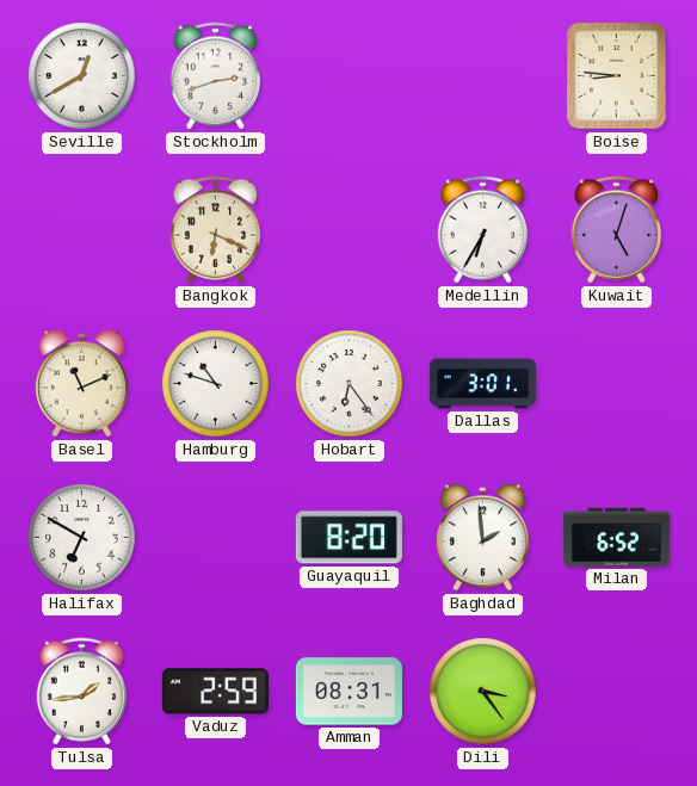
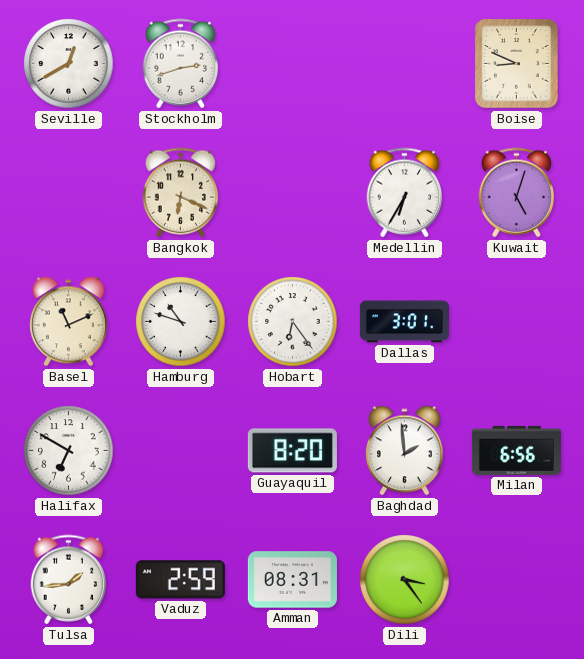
Boise: 8:46 -> 8:49
Milan: 6:52 -> 6:56
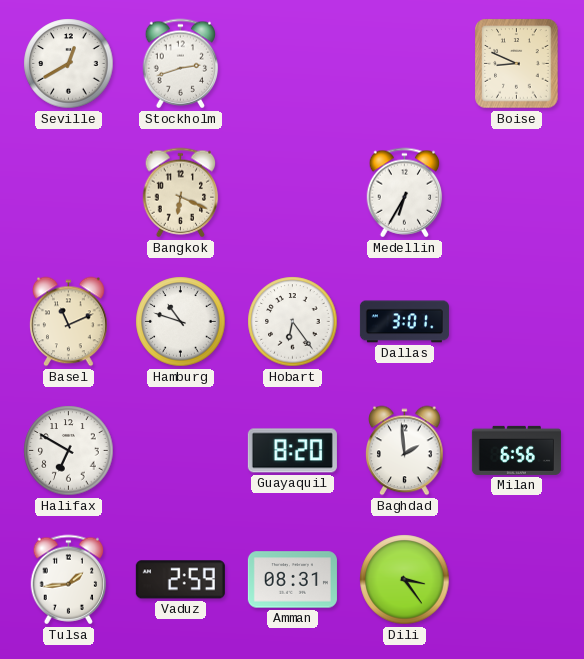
Kuwait: 5:03 -> none
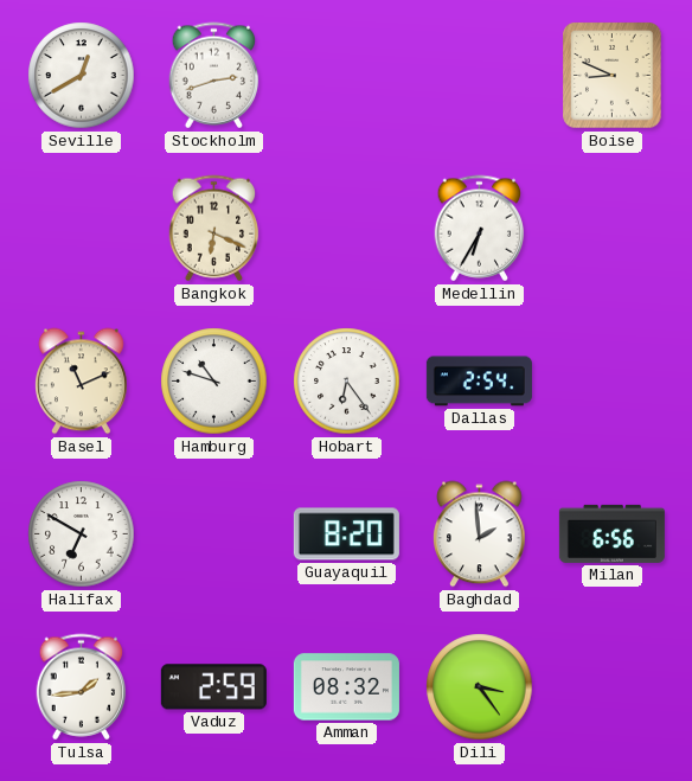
Dallas: 3:01 -> 2:54
Amman: 08:31 -> 08:32
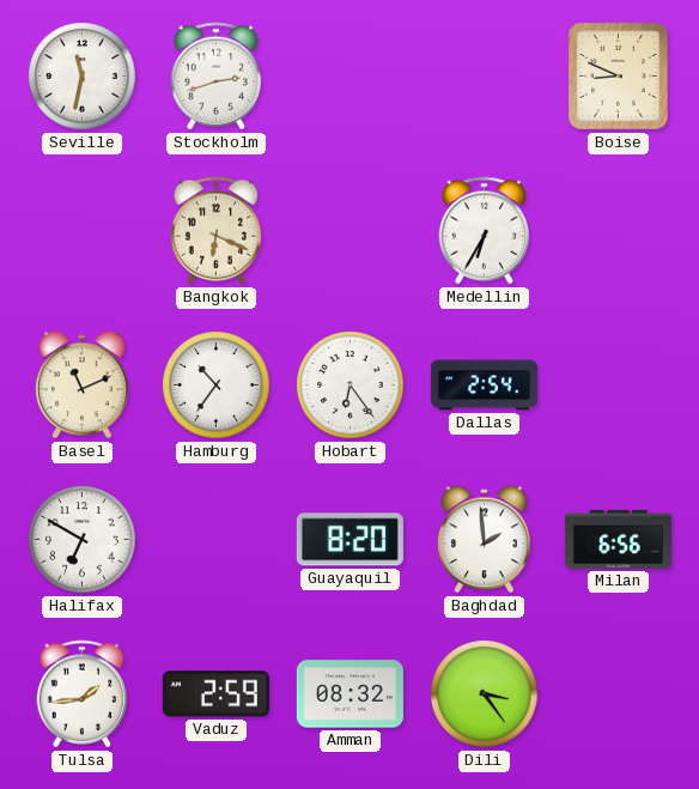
Seville: 12:40 -> 11:32
Hamburg: 10:48 -> 10:36
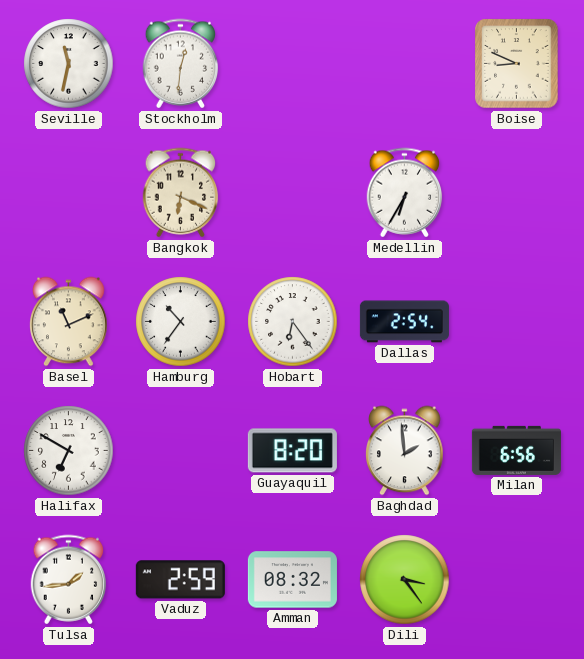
Stockholm: 2:42 -> 12:31
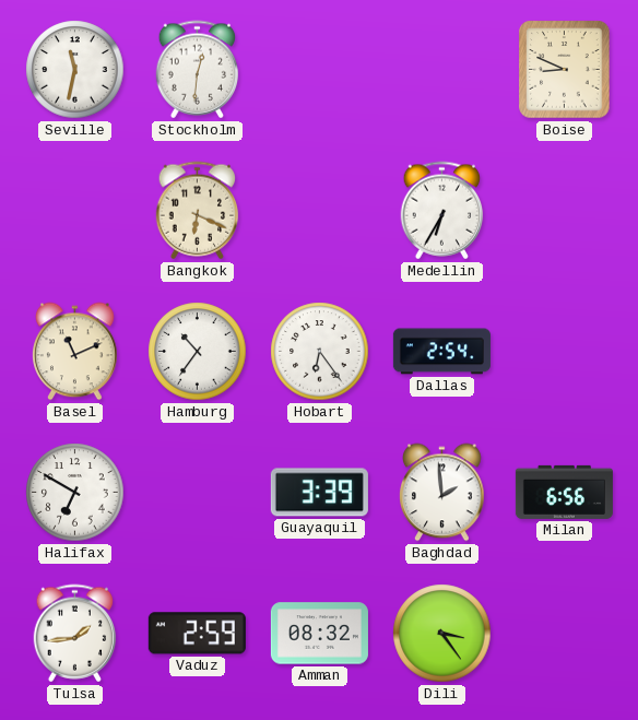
Guayaquil: 8:20 -> 3:39
